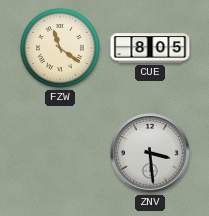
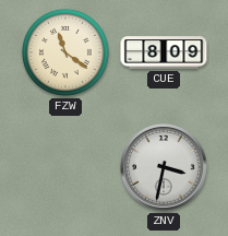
CUE: 8:05 -> 8:09
ZNV: 3:29 -> 3:32
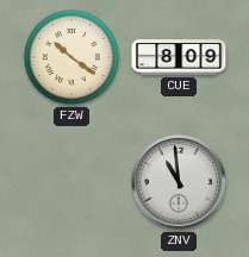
FZW: 11:21 -> 10:21
ZNV: 3:32 -> 10:59
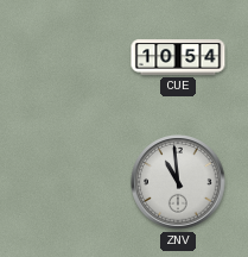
FZW: 10:21 -> none
CUE: 8:09 -> 10:54
